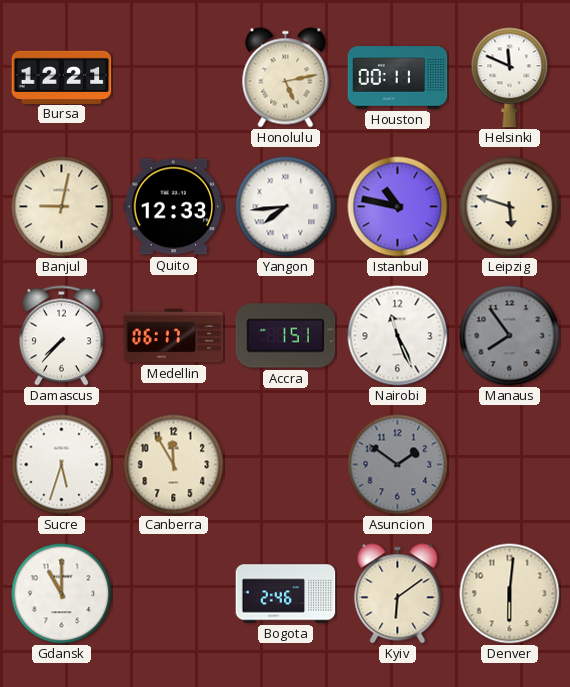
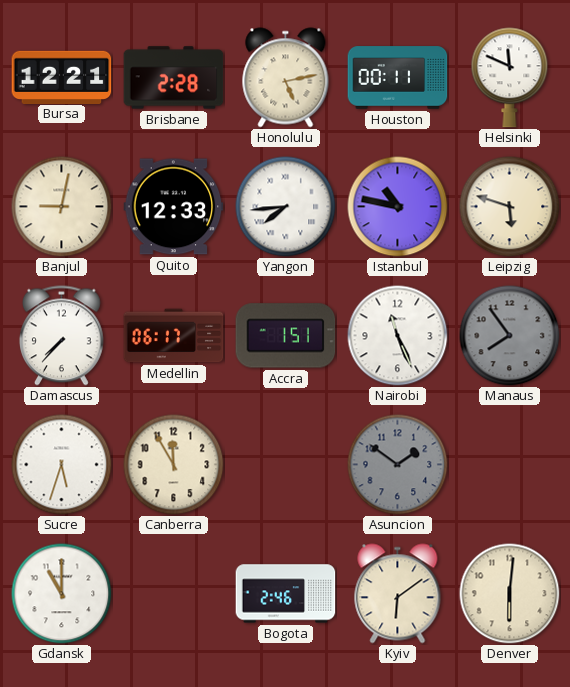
Brisbane: none -> 2:28
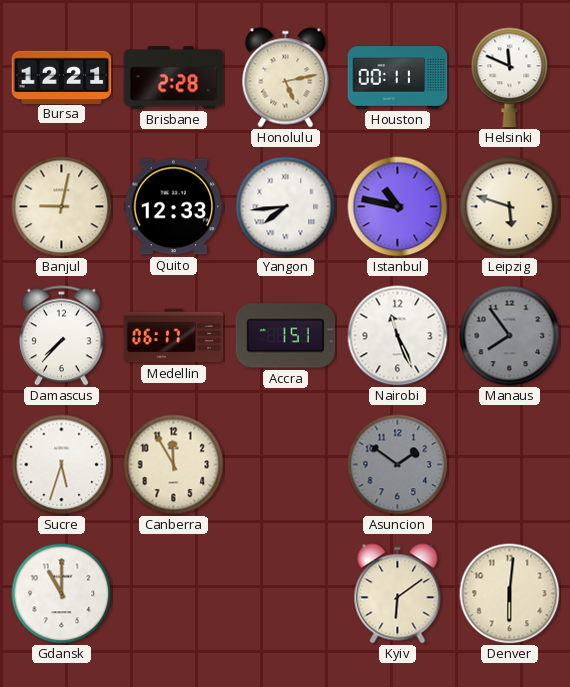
Bogota: 2:46 -> none
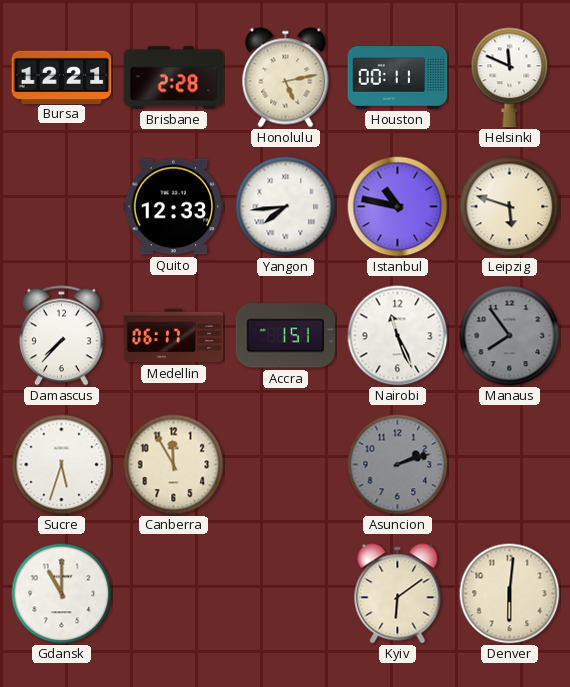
Banjul: 9:02 -> none
Asuncion: 1:51 -> 2:12
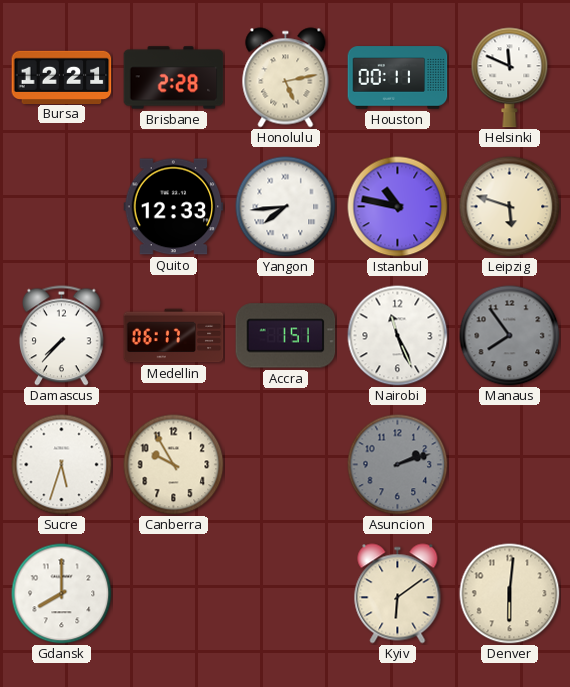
Canberra: 11:55 -> 9:55
Gdansk: 11:00 -> 8:00
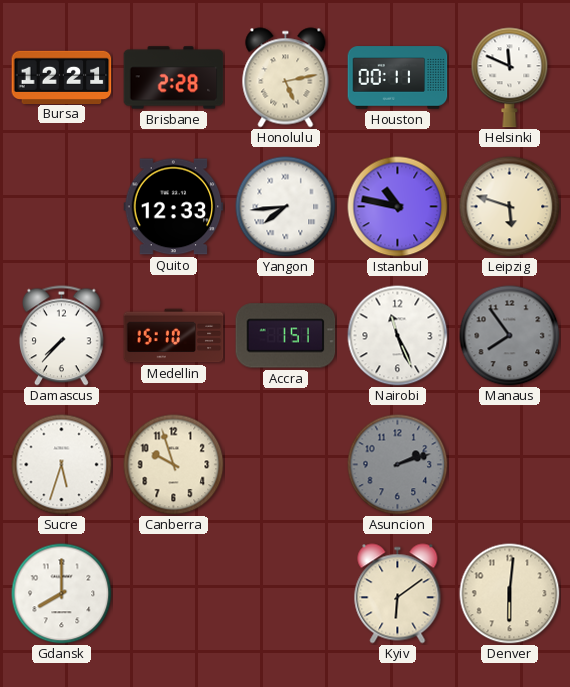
Medellin: 06:17 -> 15:10
Canberra: 9:55 -> 9:57
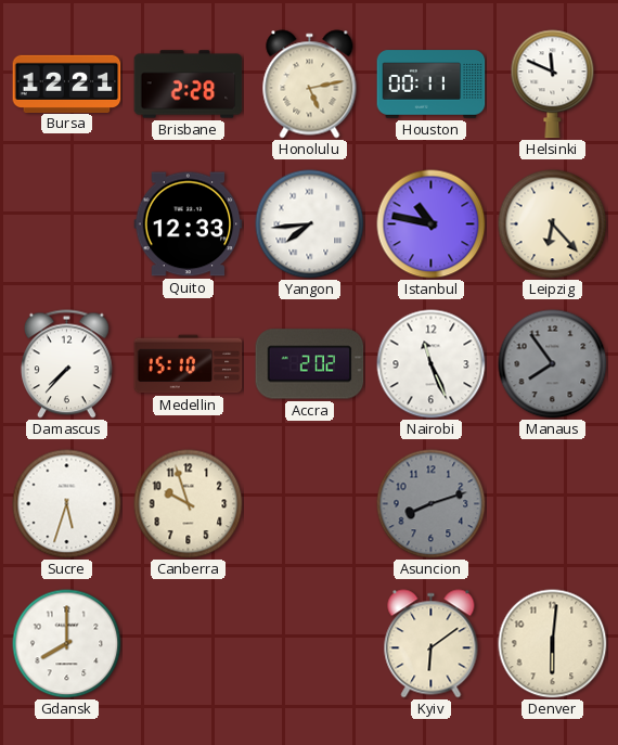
Leipzig: 5:48 -> 6:23
Accra: 1:51 -> 2:02
Asuncion: 2:12 -> 8:12
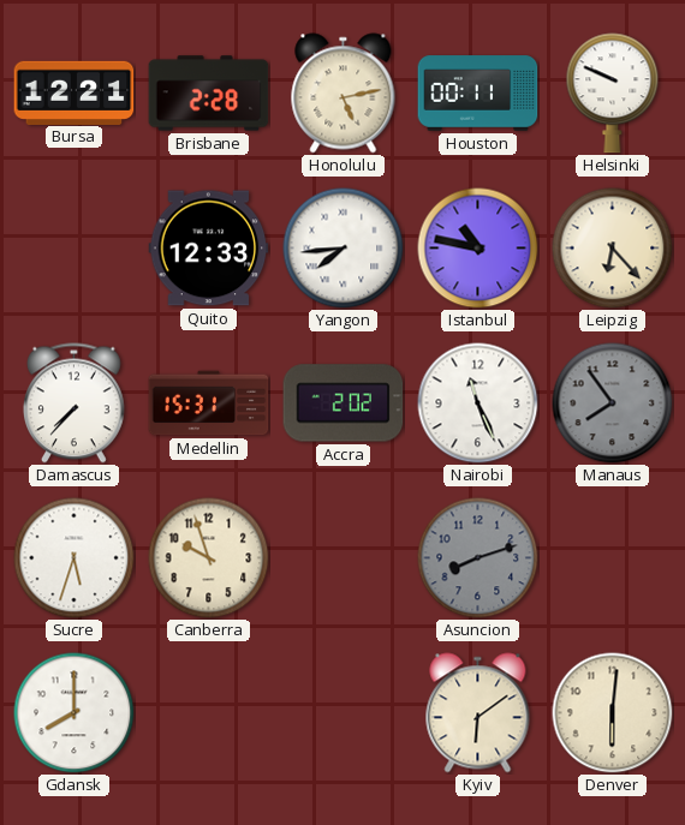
Helsinki: 11:49 -> 9:49
Medellin: 15:10 -> 15:31
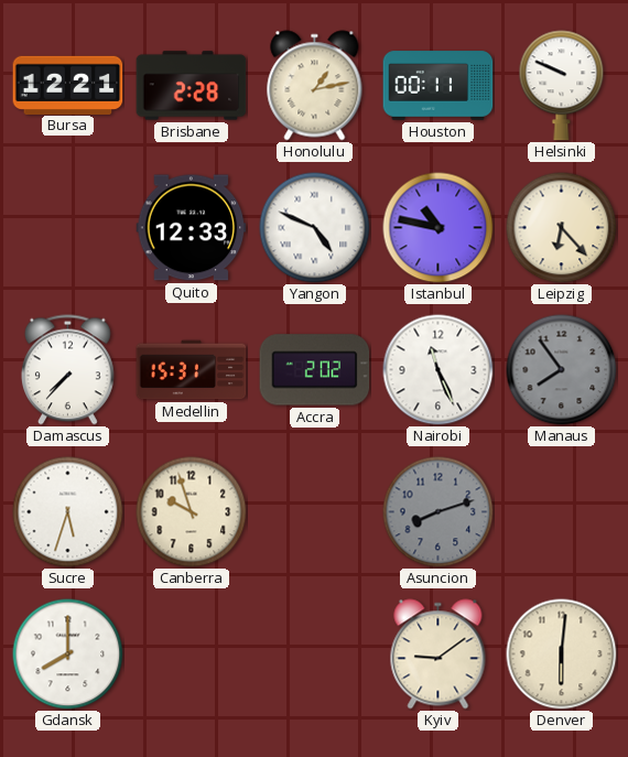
Honolulu: 5:13 -> 1:13
Yangon: 7:44 -> 4:49
Kyiv: 6:09 -> 9:09
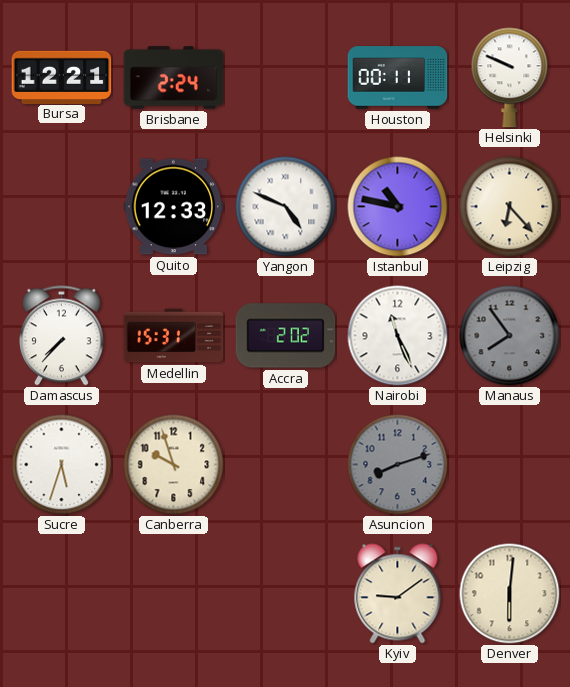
Brisbane: 2:28 -> 2:24
Honolulu: 1:13 -> none
Gdansk: 8:00 -> none
